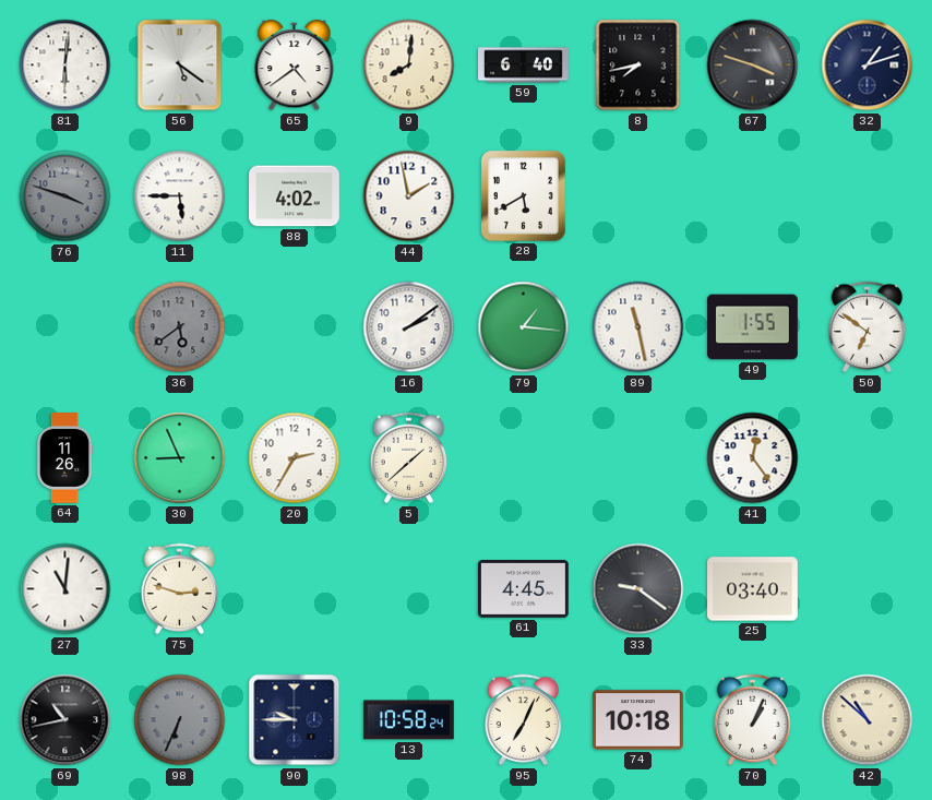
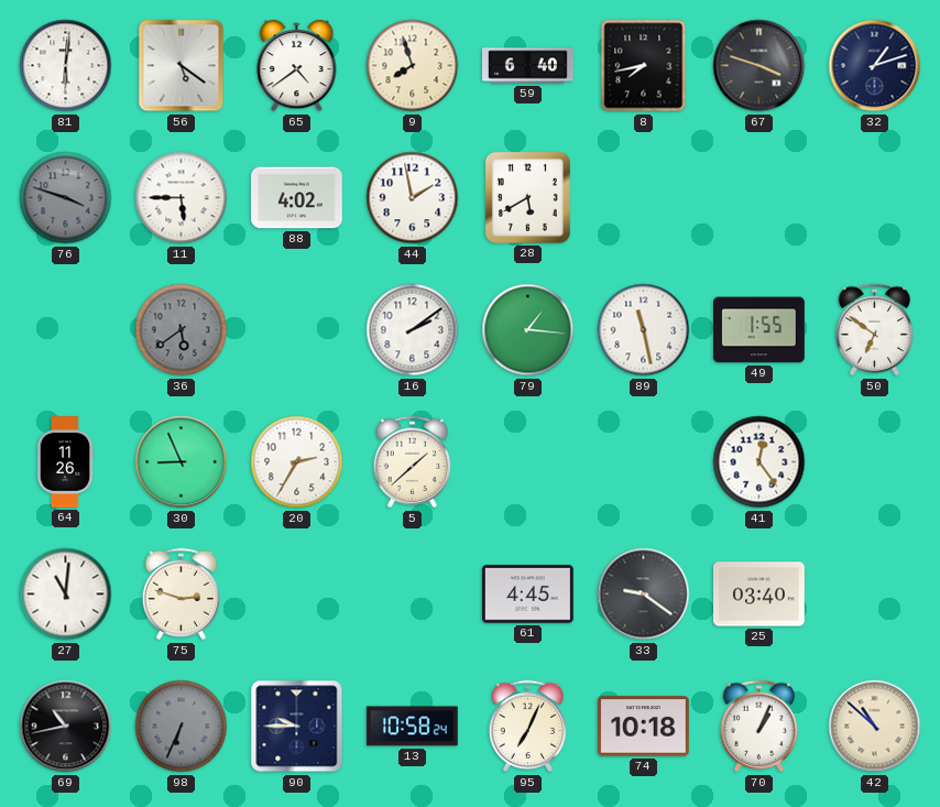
9: 8:01 -> 7:57
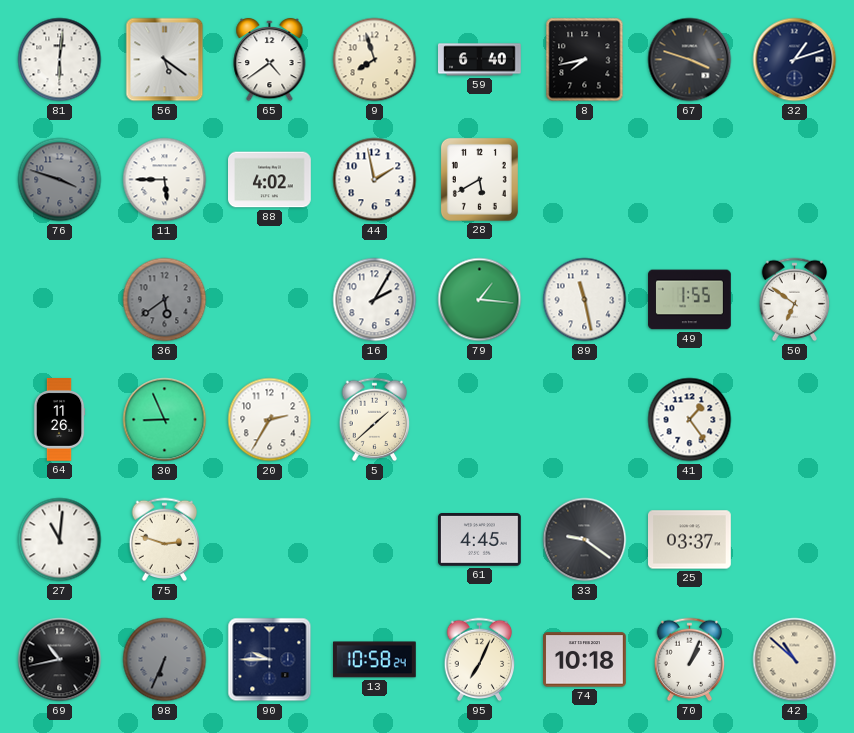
16: 2:09 -> 2:05
41: 12:24 -> 1:24
25: 03:40 -> 03:37
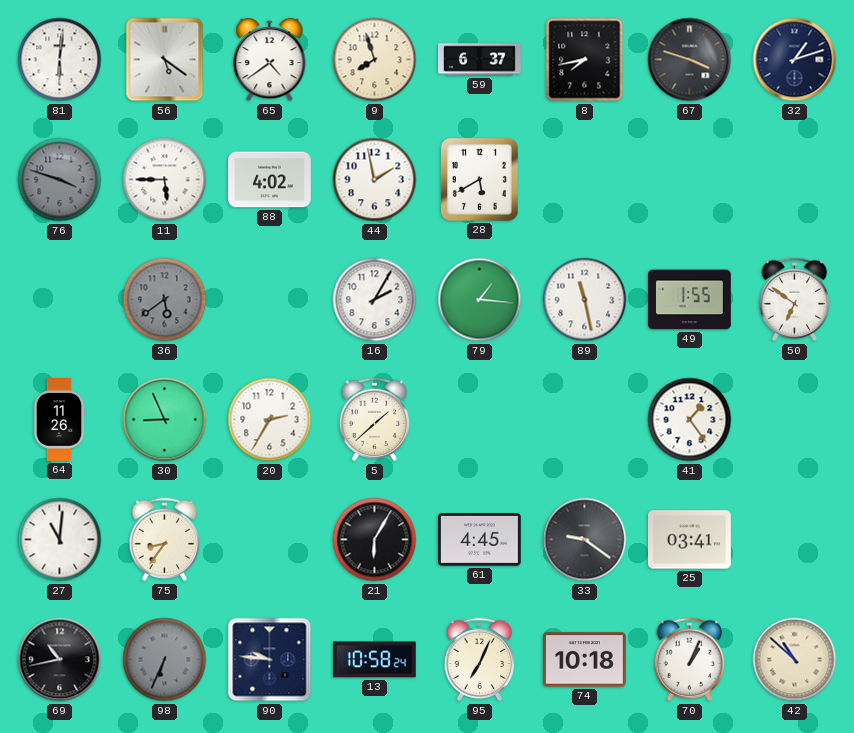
59: 6:40 -> 6:37
75: 2:48 -> 8:36
21: none -> 6:05
25: 03:37 -> 03:41
90: 9:45 -> 9:46
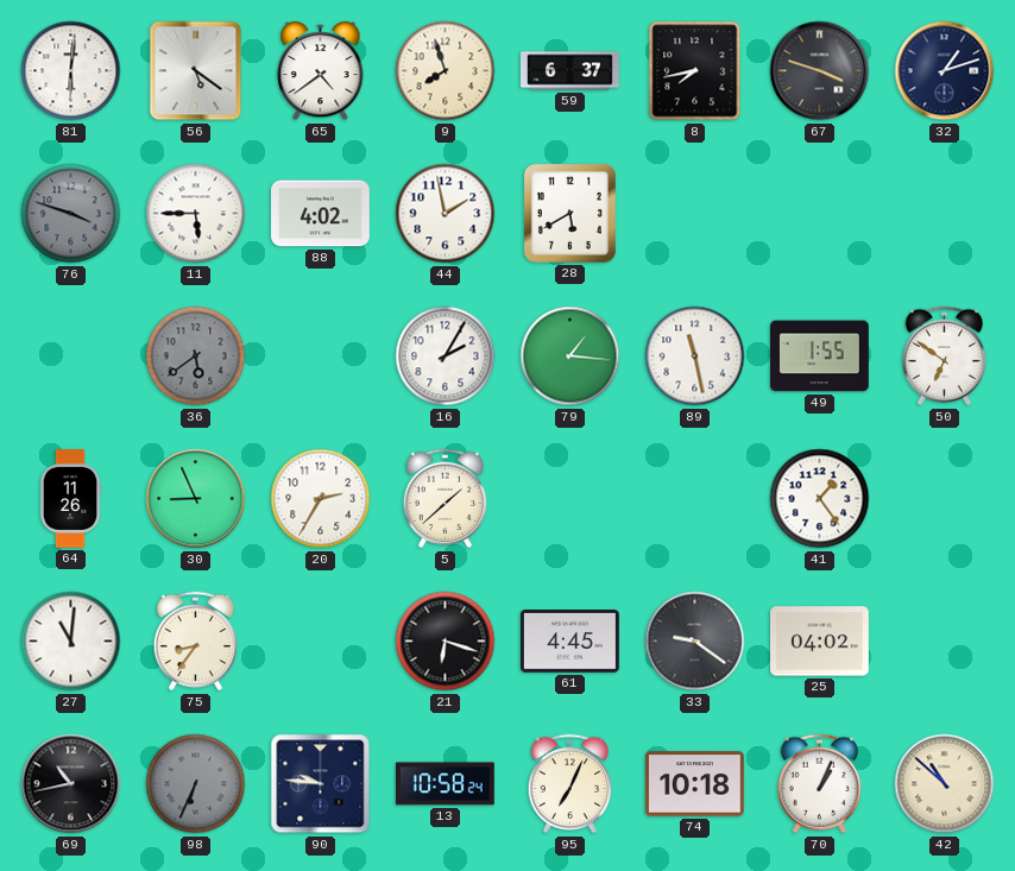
21: 6:05 -> 6:18
25: 03:41 -> 04:02
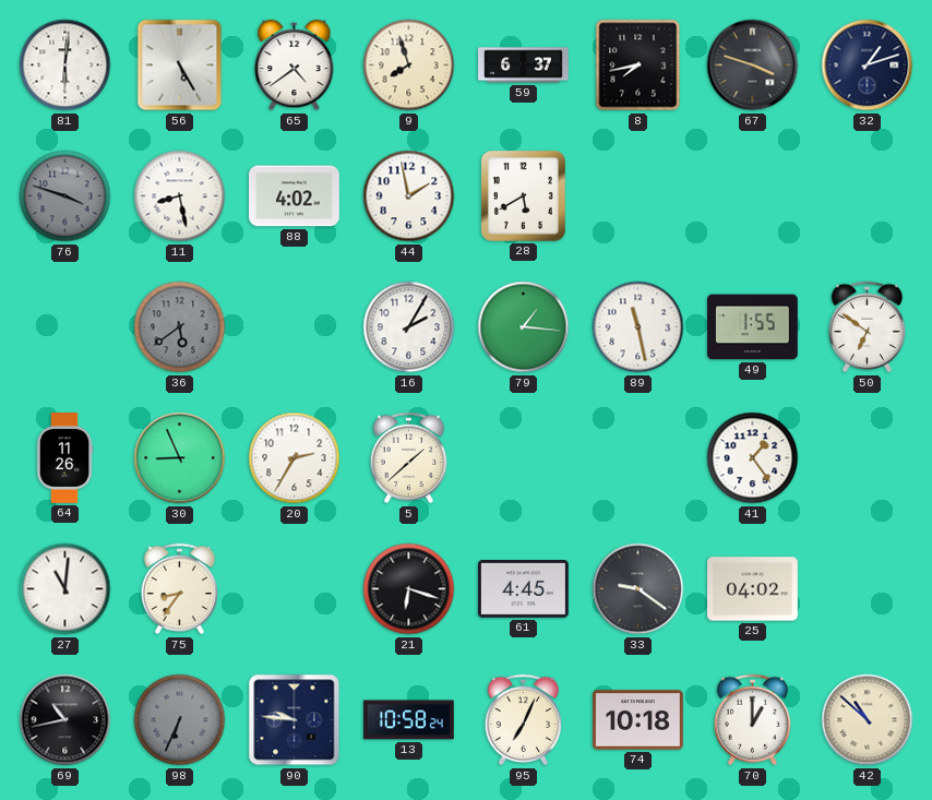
56: 5:21 -> 5:25
11: 5:45 -> 8:28
70: 1:04 -> 1:00
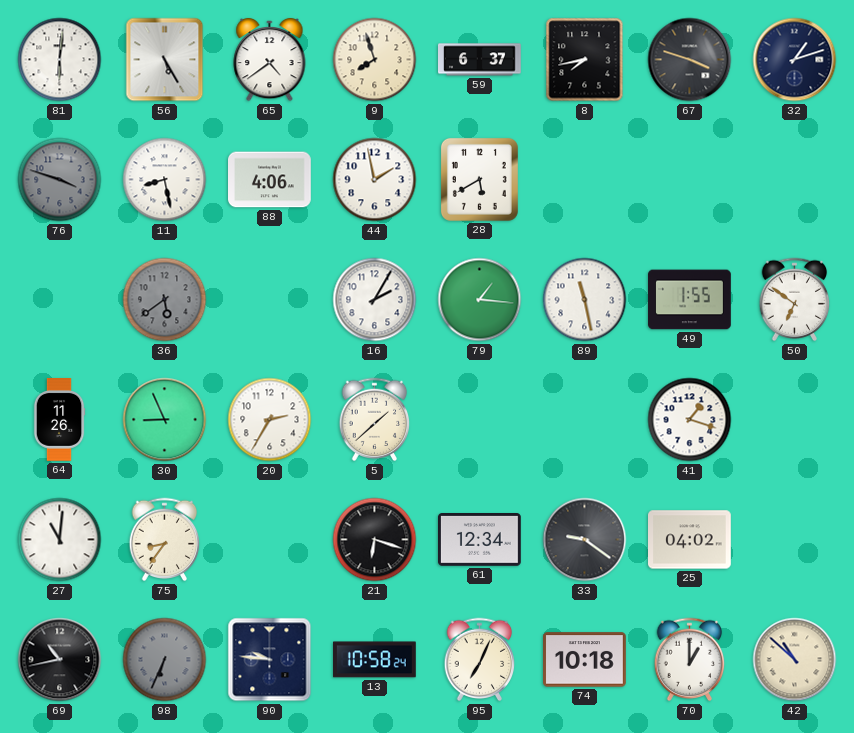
88: 4:02 -> 4:06
41: 1:24 -> 1:18
61: 4:45 -> 12:34
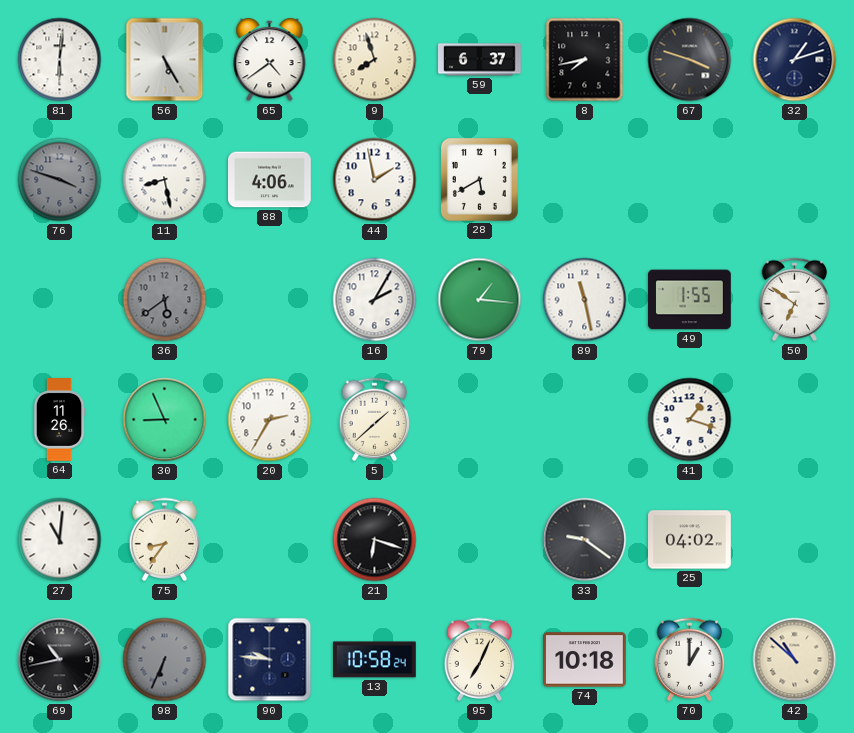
61: 12:34 -> none
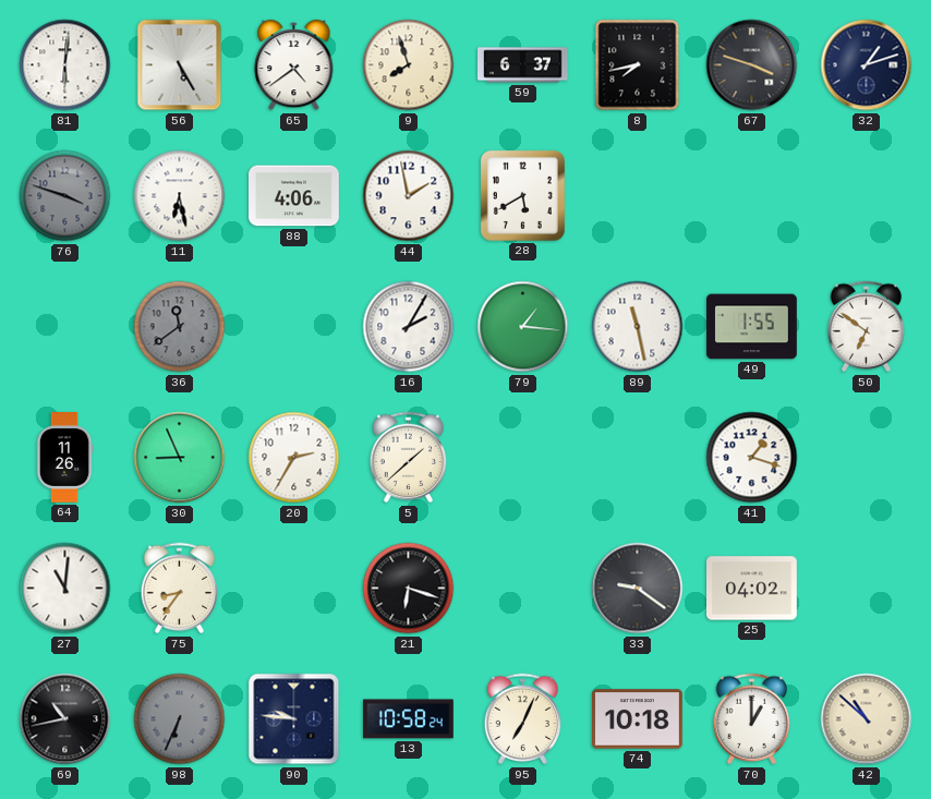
11: 8:28 -> 6:28
36: 5:39 -> 11:39
